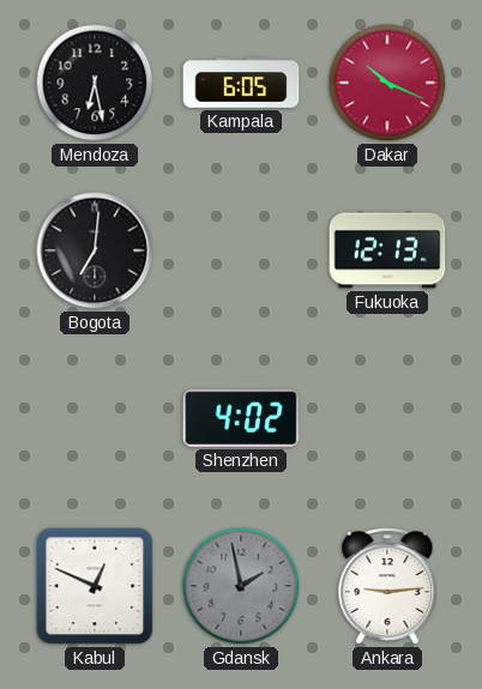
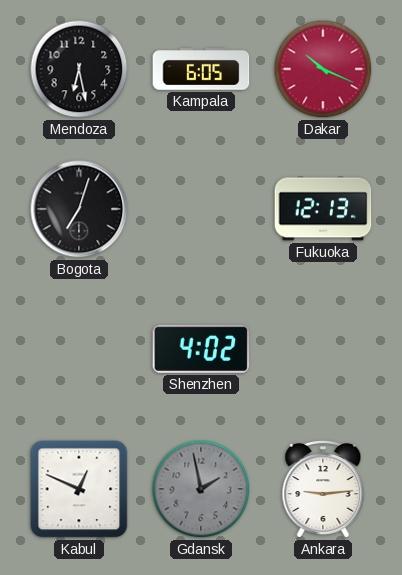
Bogota: 7:01 -> 7:03
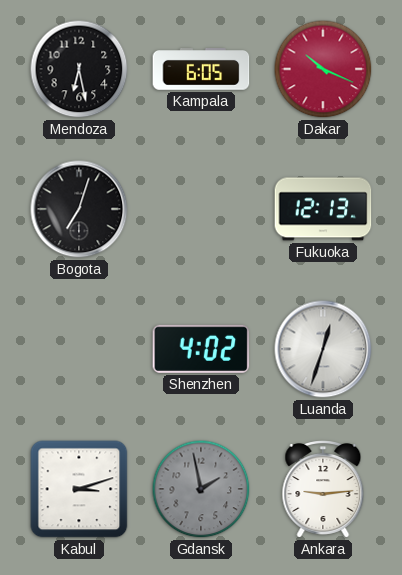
Luanda: none -> 12:33
Kabul: 12:49 -> 3:12
